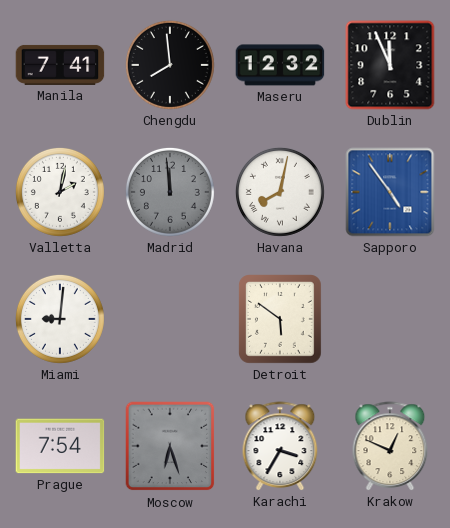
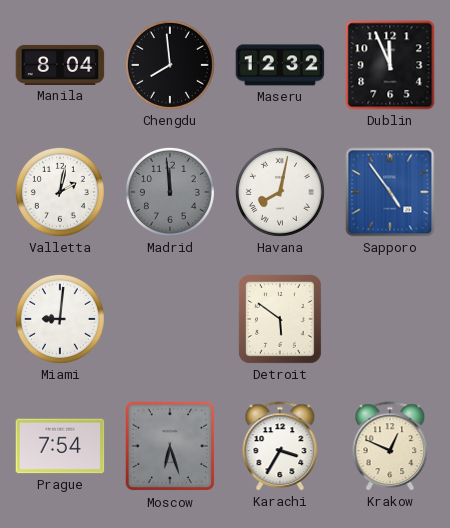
Manila: 7:41 -> 8:04
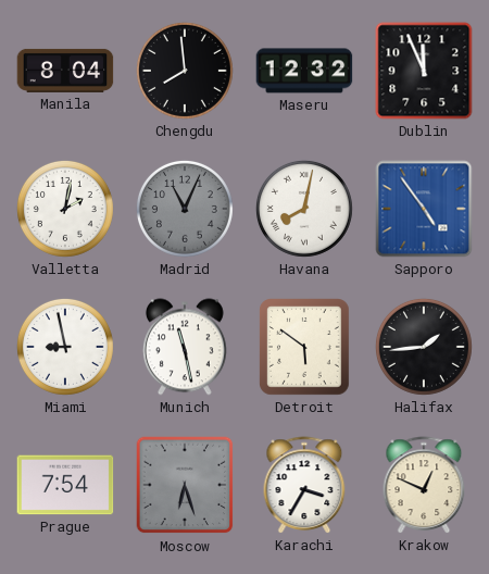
Madrid: 11:59 -> 11:04
Miami: 9:01 -> 8:58
Munich: none -> 11:28
Halifax: none -> 1:44
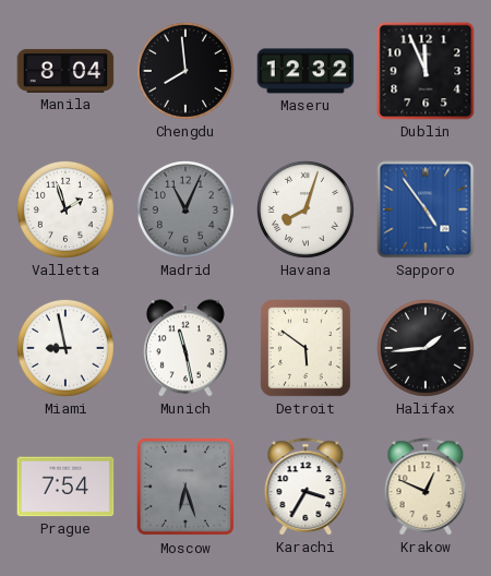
Valletta: 2:02 -> 1:57
Havana: 8:02 -> 8:03
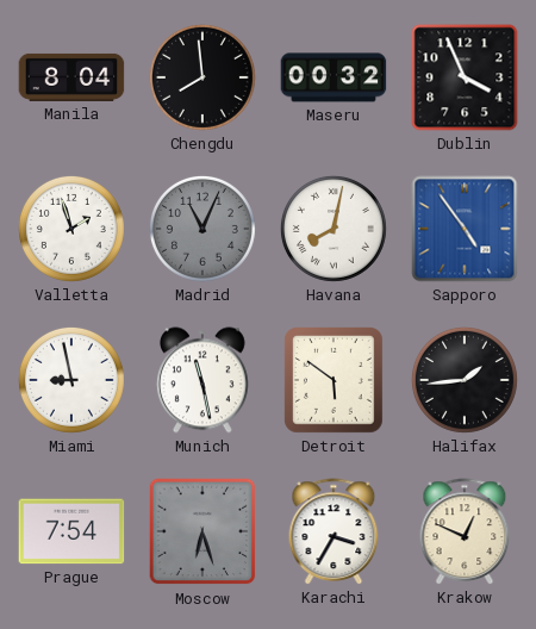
Maseru: 12:32 -> 00:32
Dublin: 11:56 -> 3:56
Havana: 8:03 -> 8:02
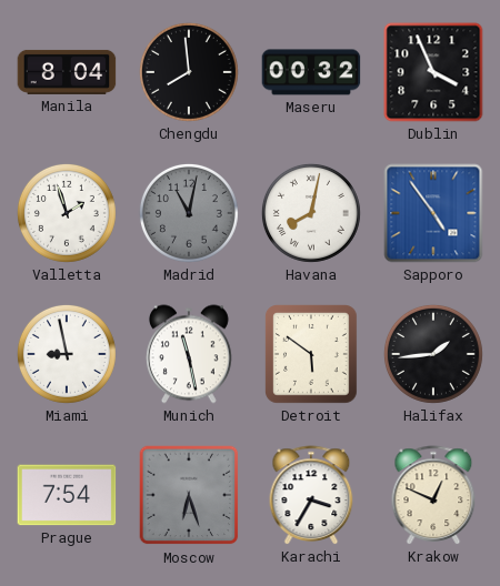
Madrid: 11:04 -> 11:02
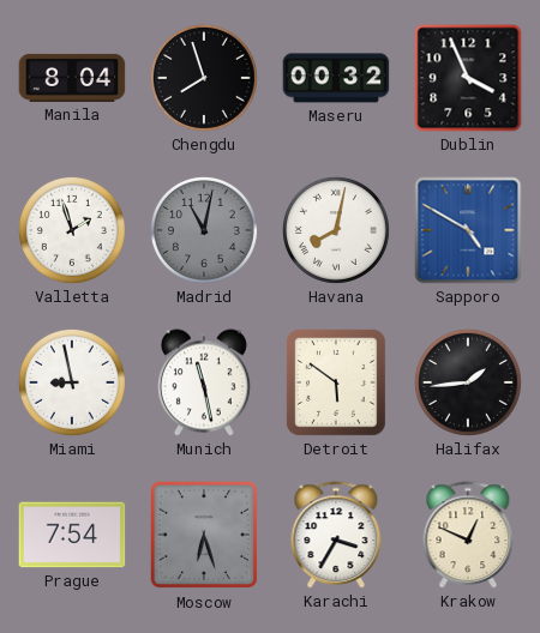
Chengdu: 7:59 -> 7:57
Sapporo: 4:54 -> 4:50
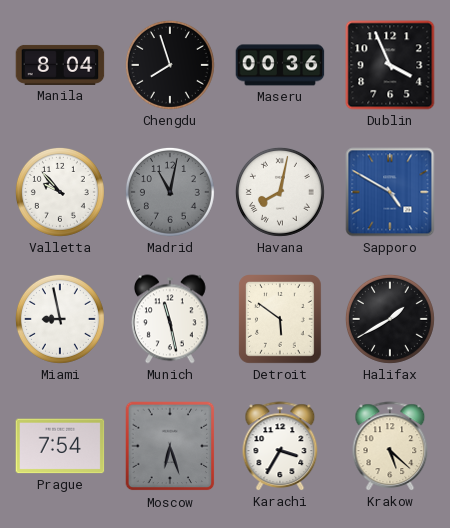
Maseru: 00:32 -> 00:36
Valletta: 1:57 -> 9:53
Halifax: 1:44 -> 1:40
Krakow: 12:49 -> 5:22
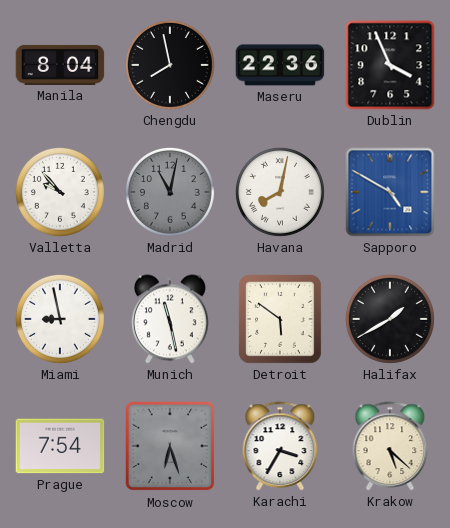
Chengdu: 7:57 -> 7:58
Maseru: 00:36 -> 22:36
